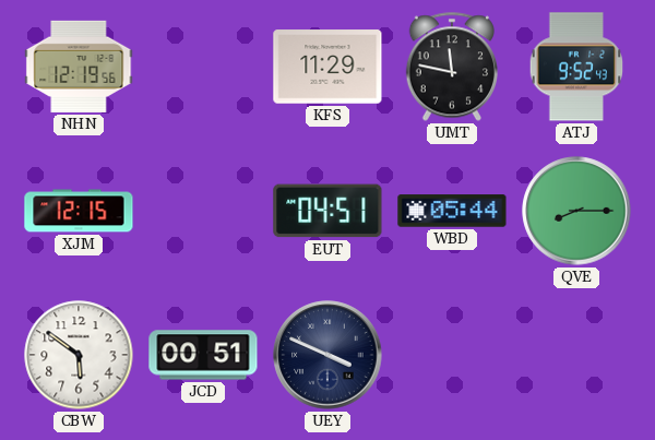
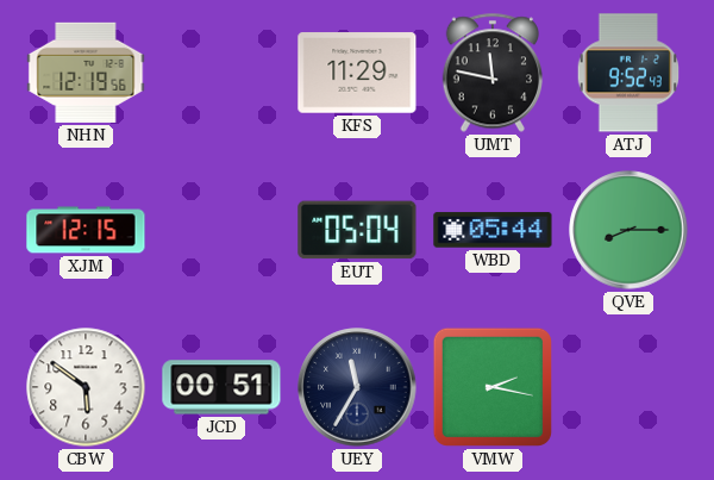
EUT: 04:51 -> 05:04
UEY: 3:49 -> 11:35
VMW: none -> 2:17
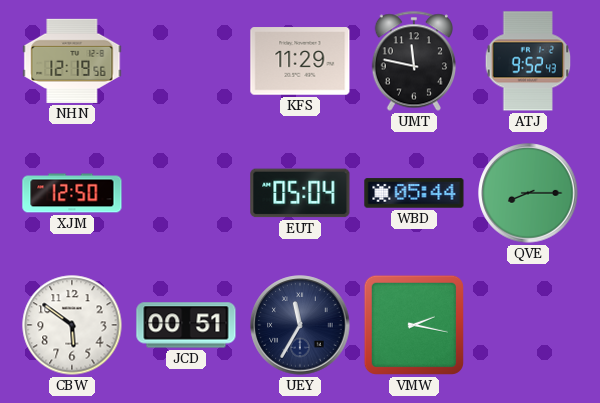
XJM: 12:15 -> 12:50
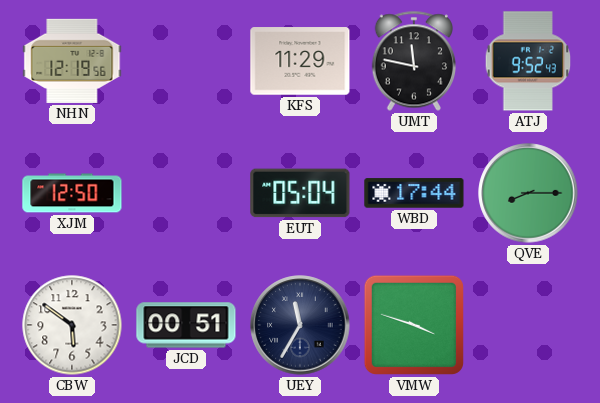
WBD: 05:44 -> 17:44
VMW: 2:17 -> 3:48
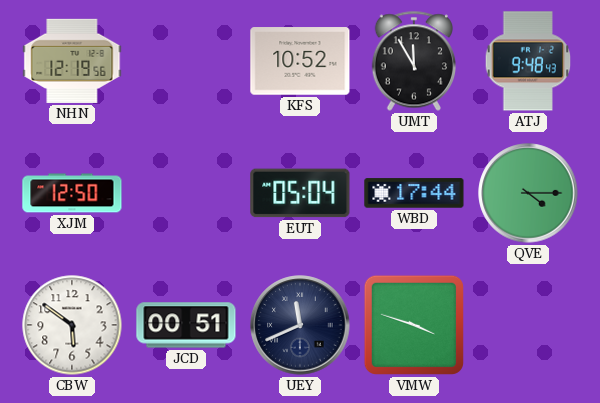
KFS: 11:29 -> 10:52
UMT: 11:47 -> 11:55
ATJ: 9:52 -> 9:48
QVE: 8:15 -> 4:15
UEY: 11:35 -> 11:41
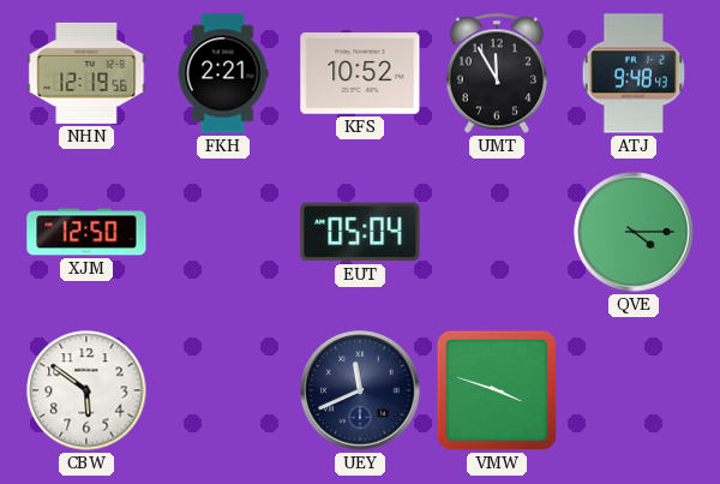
FKH: none -> 2:21
WBD: 17:44 -> none
JCD: 00:51 -> none
